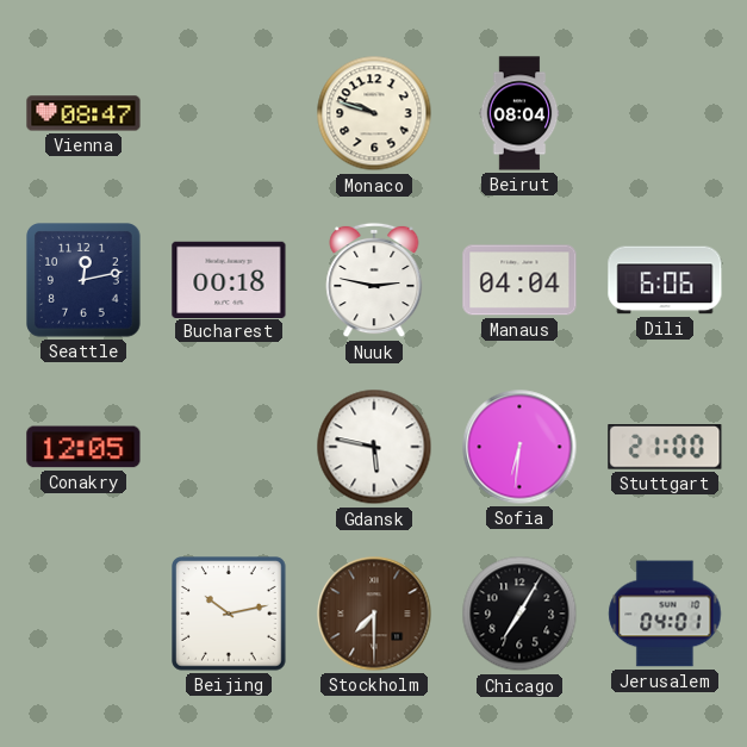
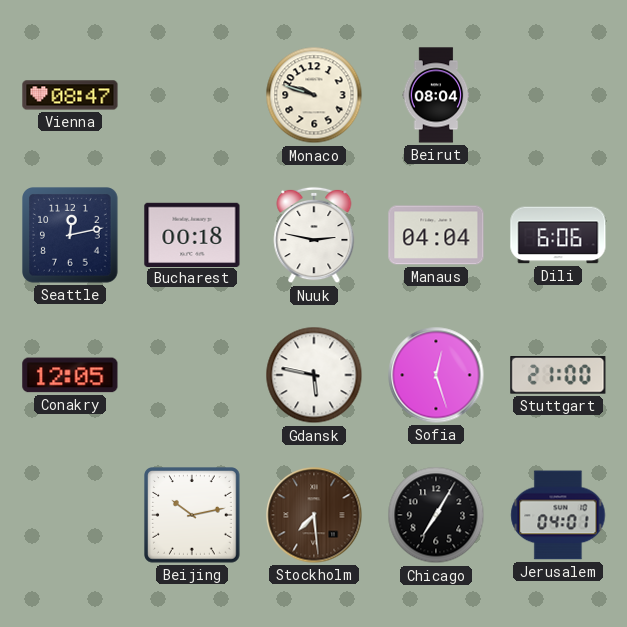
Sofia: 6:31 -> 12:27
Stockholm: 7:30 -> 7:29
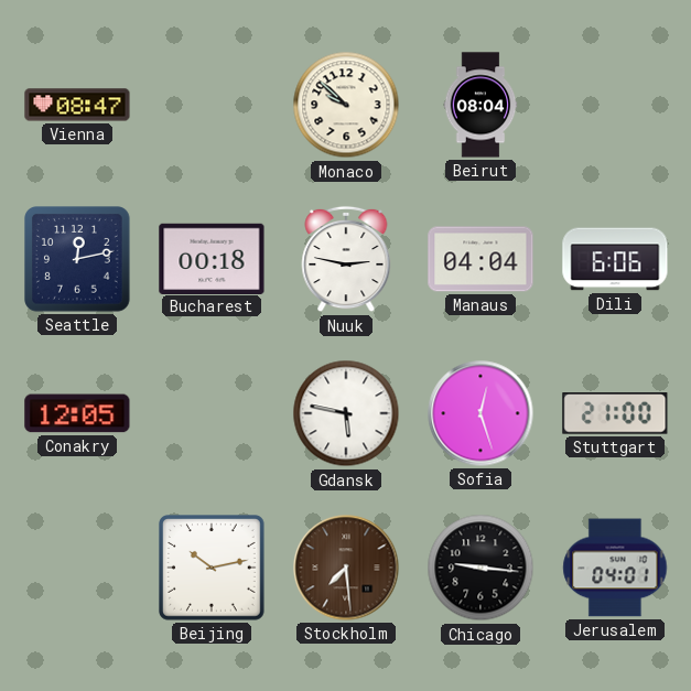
Monaco: 9:48 -> 9:52
Chicago: 7:05 -> 9:16
